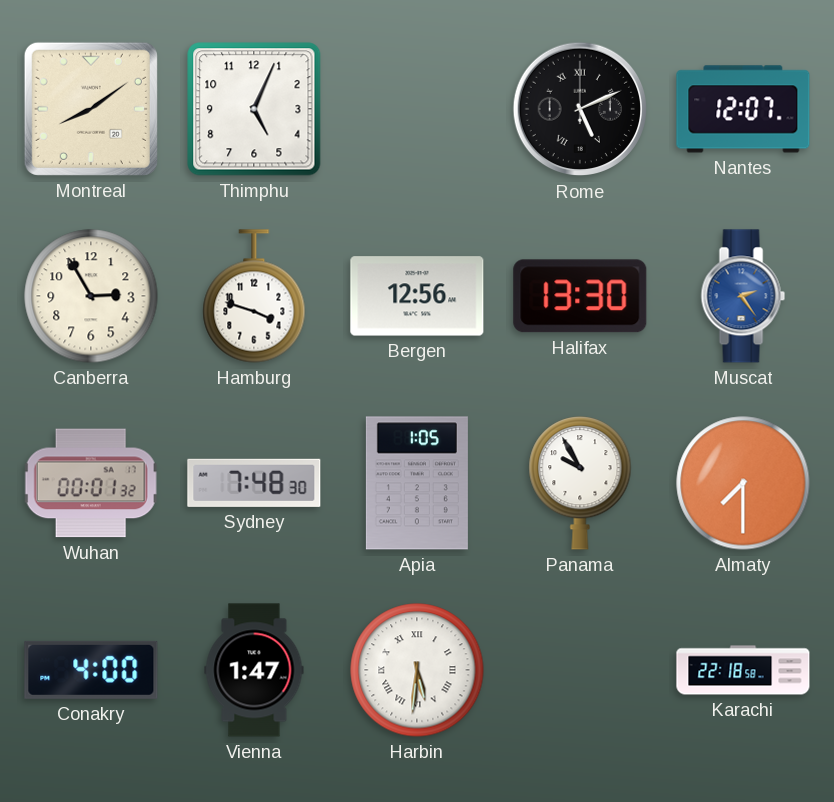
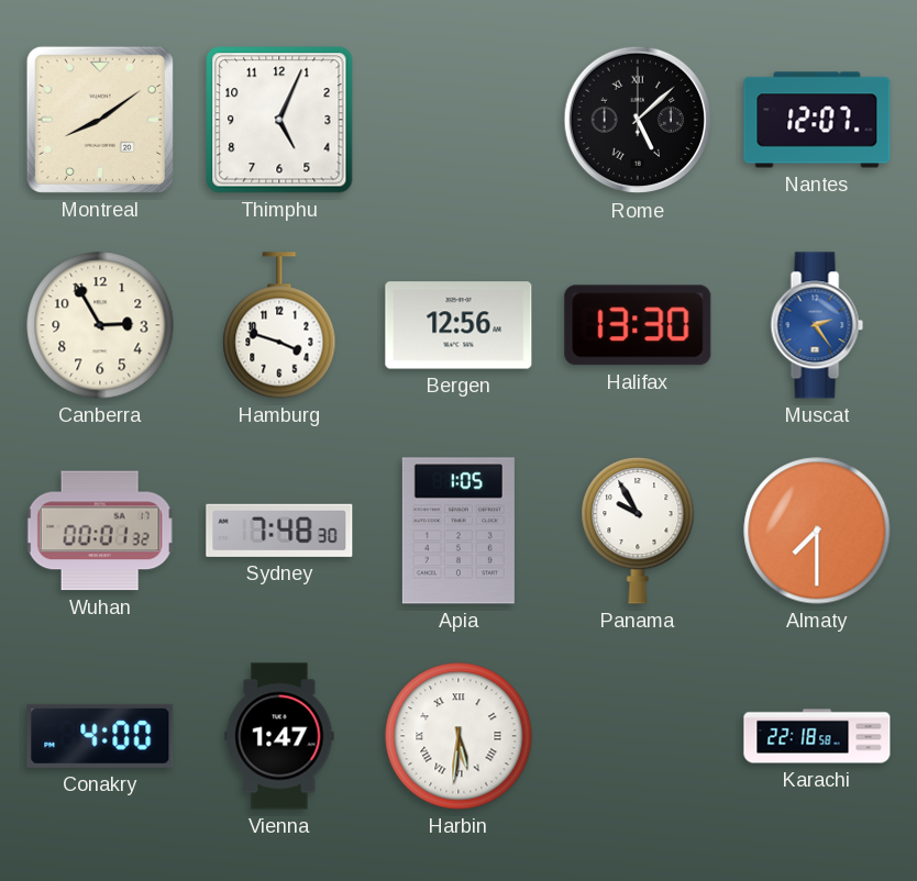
Rome: 5:11 -> 5:08
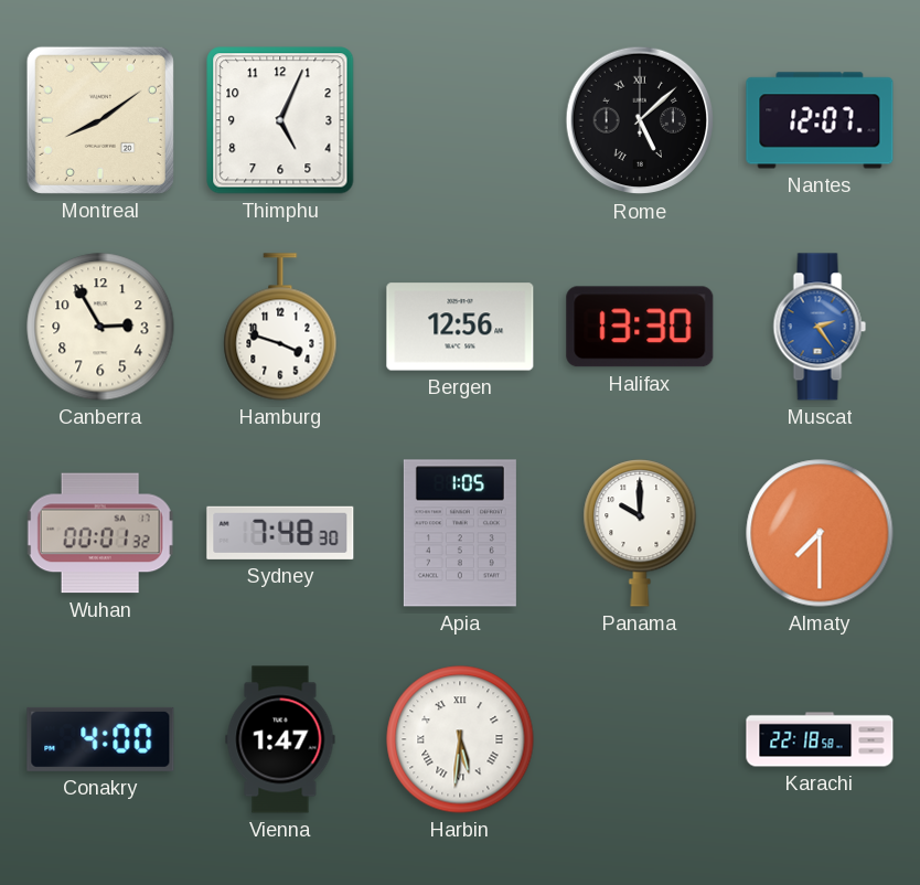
Panama: 9:55 -> 10:00
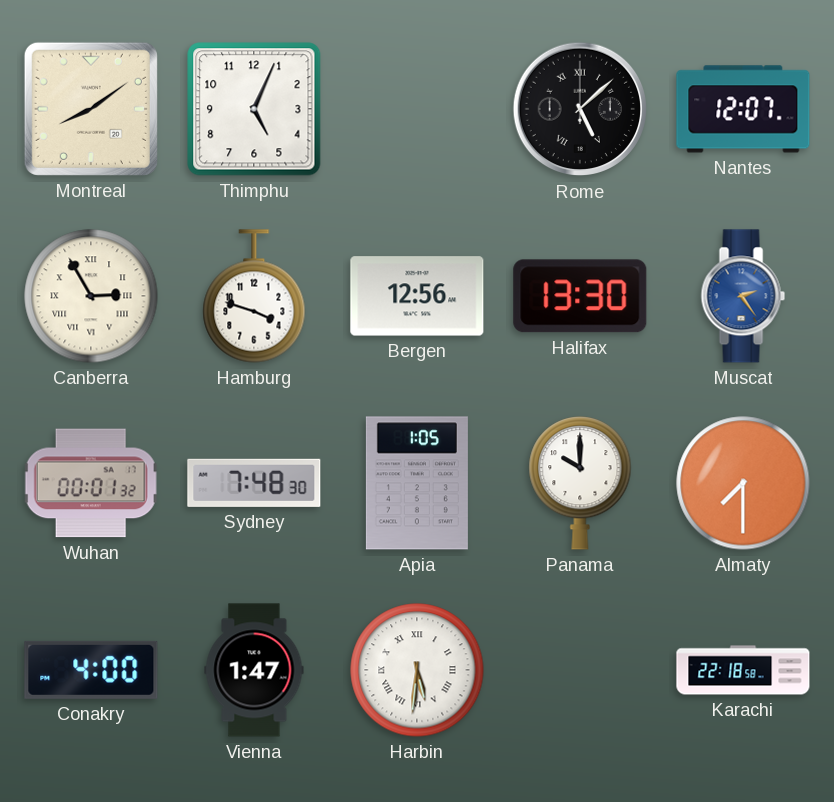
Canberra numerals: Arabic -> Roman
